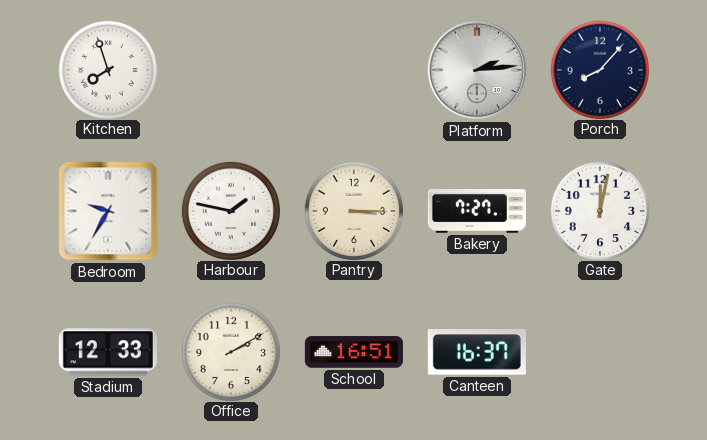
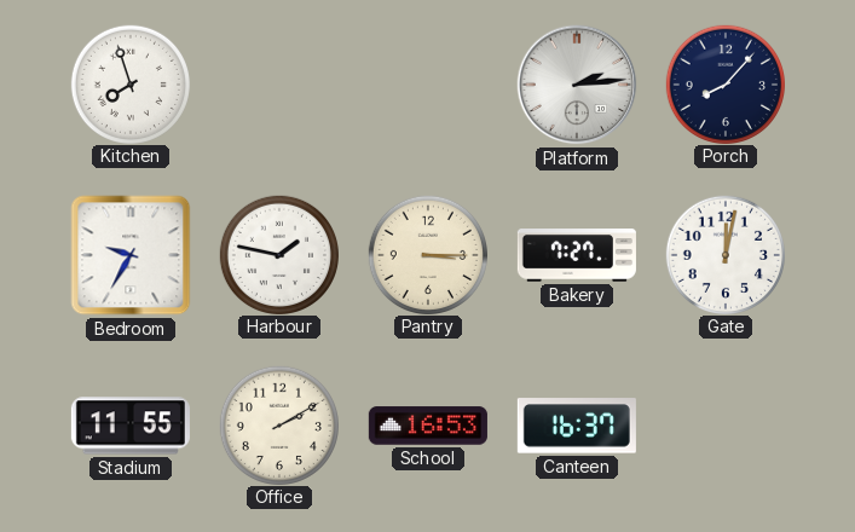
Stadium: 12:33 -> 11:55
School: 16:51 -> 16:53
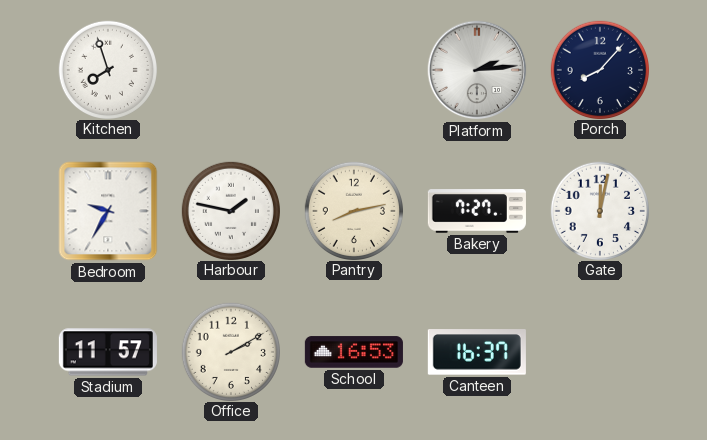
Pantry: 3:15 -> 8:13
Stadium: 11:55 -> 11:57
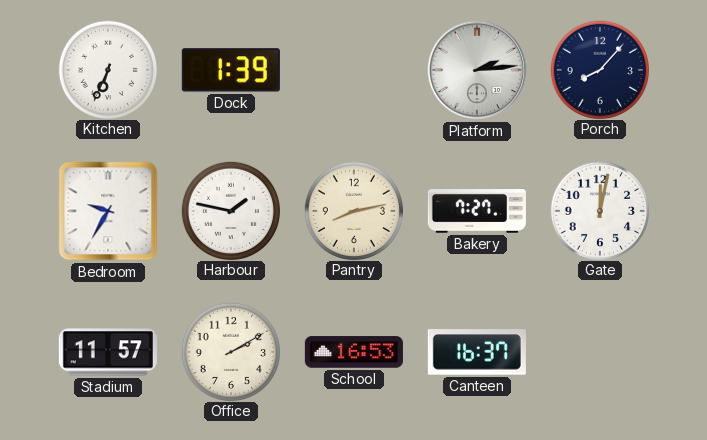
Kitchen: 7:57 -> 6:34
Dock: none -> 1:39
